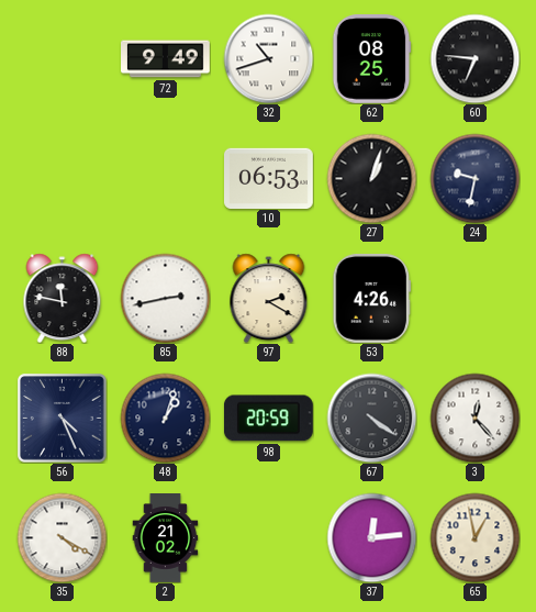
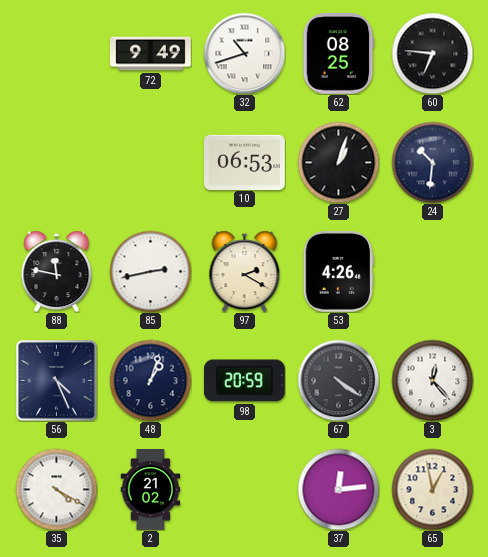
24: 9:32 -> 10:31
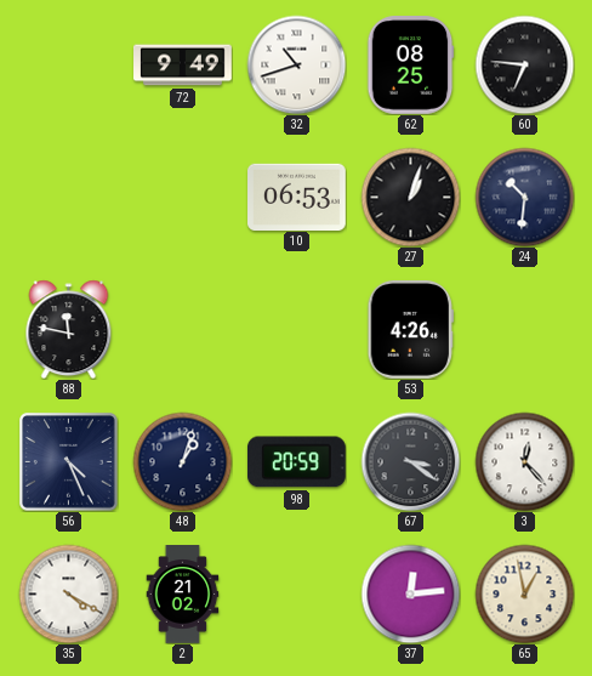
85: 2:43 -> none
97: 2:20 -> none
67: 4:21 -> 3:21
